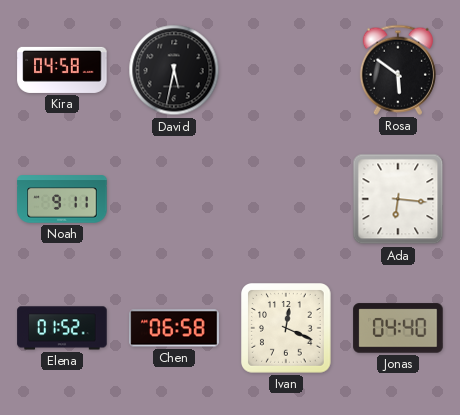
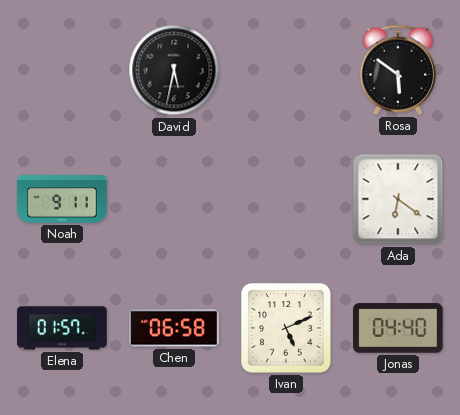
Kira: 04:58 -> none
Ada: 6:16 -> 6:21
Elena: 01:52 -> 01:57
Ivan: 12:19 -> 5:11
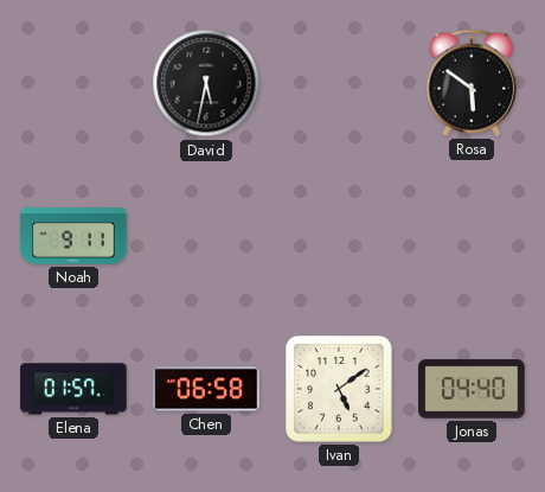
Ada: 6:21 -> none
Ivan: 5:11 -> 5:09
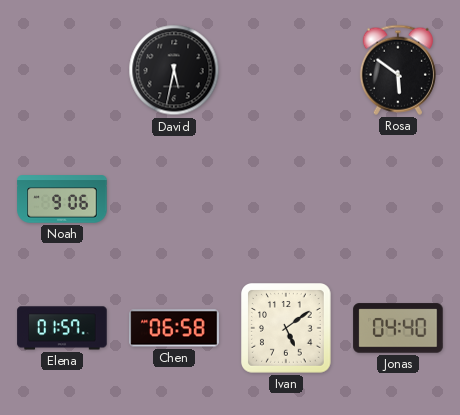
Noah: 9:11 -> 9:06
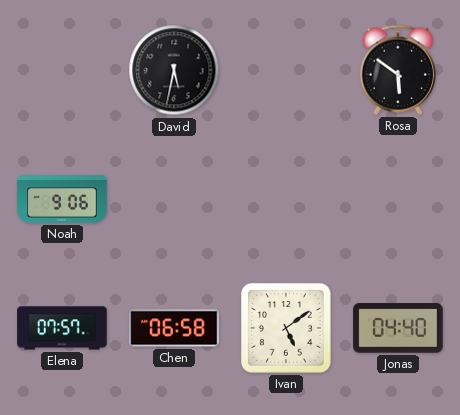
Elena: 01:57 -> 07:57
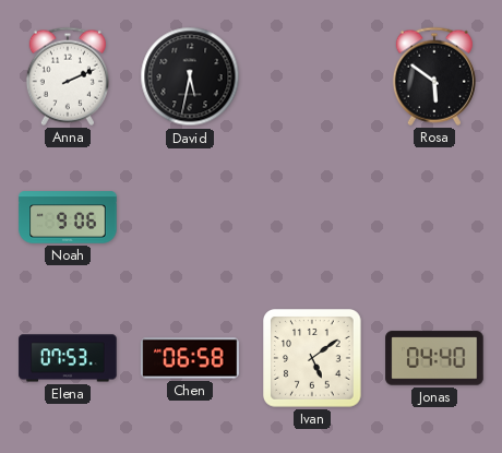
Anna: none -> 2:11
Elena: 07:57 -> 07:53
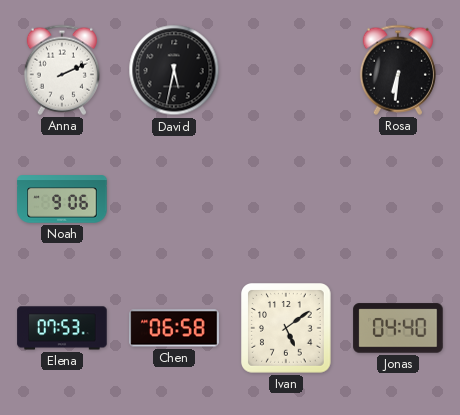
Rosa: 5:51 -> 6:31
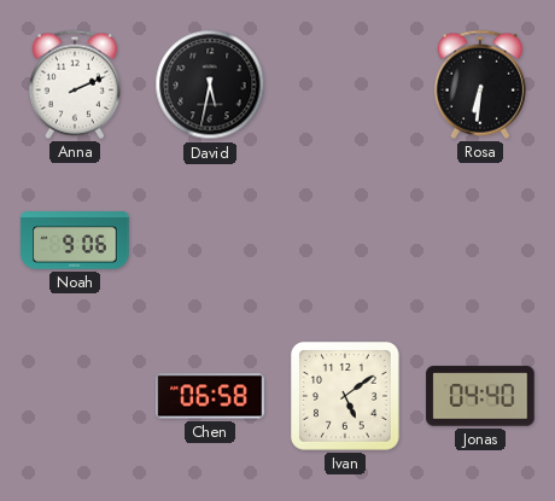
Elena: 07:53 -> none
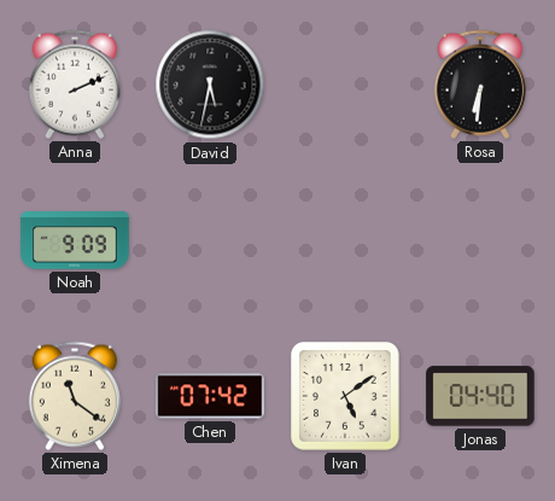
Noah: 9:06 -> 9:09
Ximena: none -> 11:21
Chen: 06:58 -> 07:42
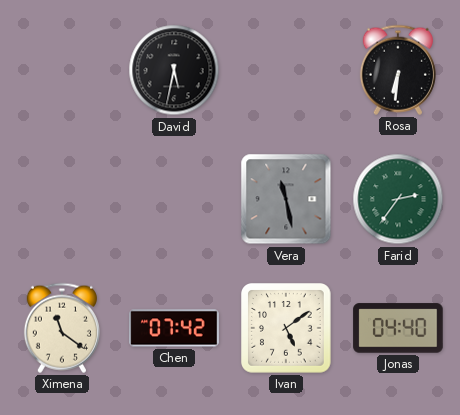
Anna: 2:11 -> none
Noah: 9:09 -> none
Vera: none -> 11:28
Farid: none -> 2:36
